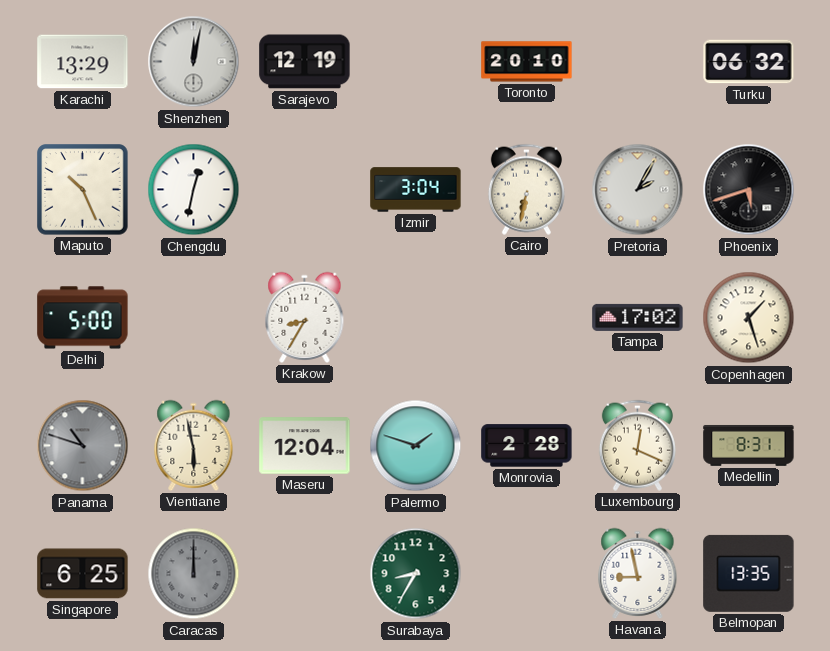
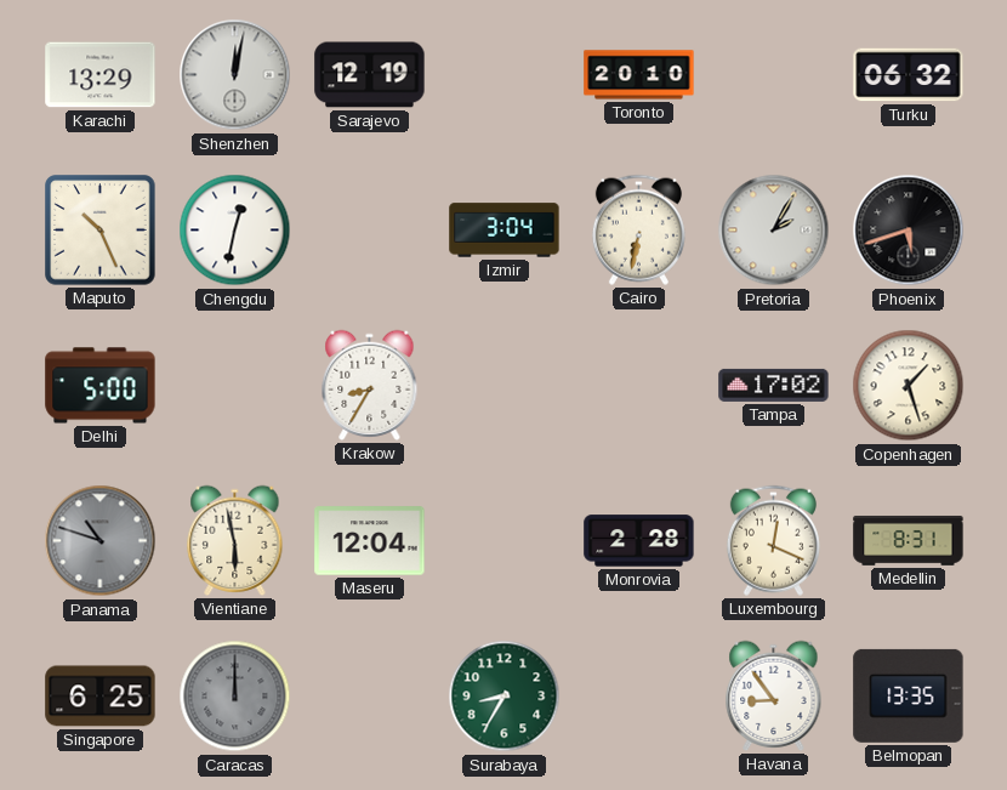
Palermo: 1:48 -> none
Havana: 8:58 -> 8:54
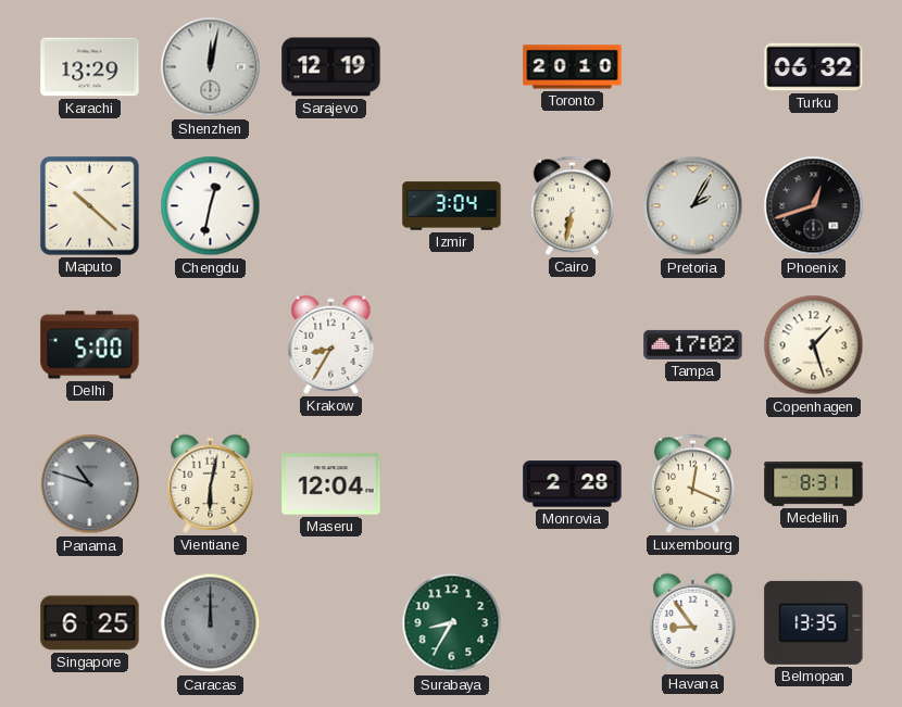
Maputo: 10:26 -> 10:22
Phoenix: 5:42 -> 12:42
Vientiane: 5:58 -> 6:02
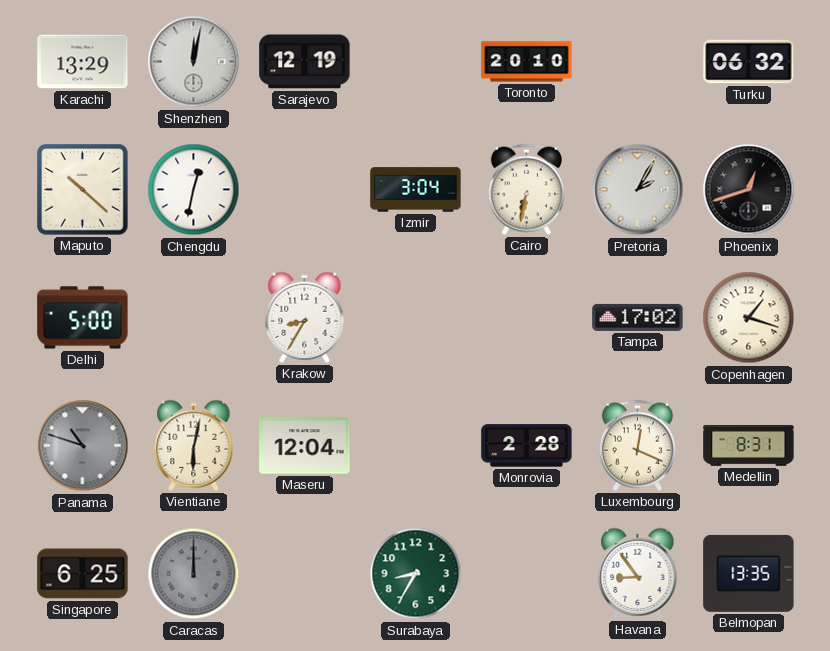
Copenhagen: 1:27 -> 1:18
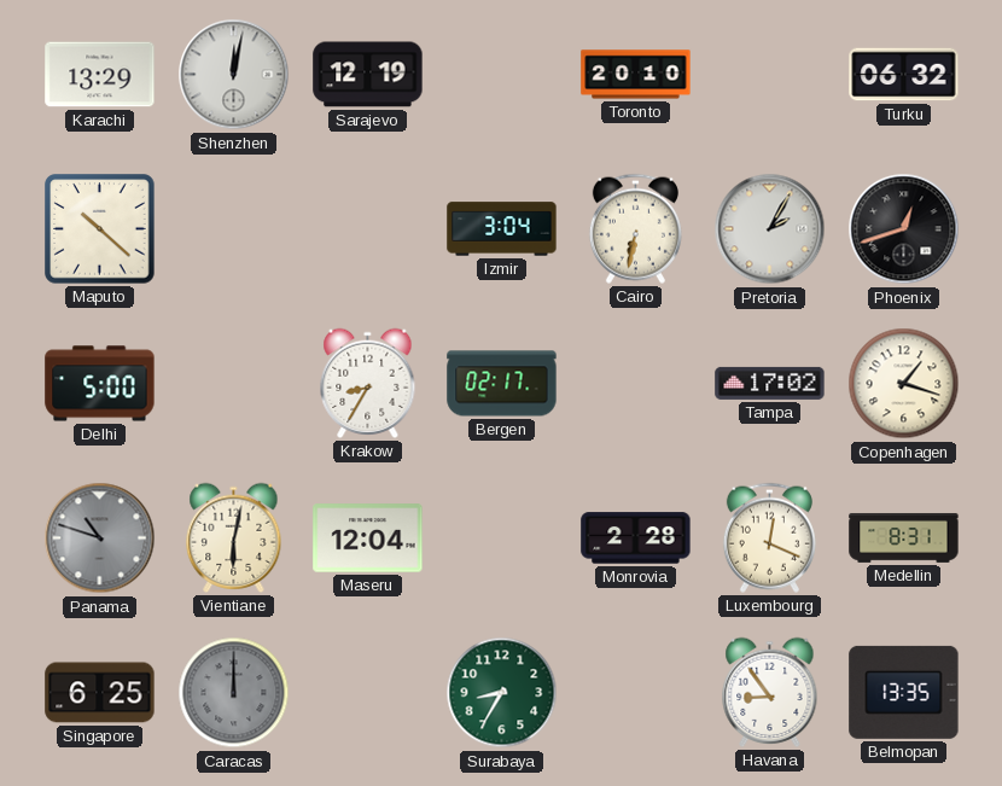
Chengdu: 12:32 -> none
Bergen: none -> 02:17
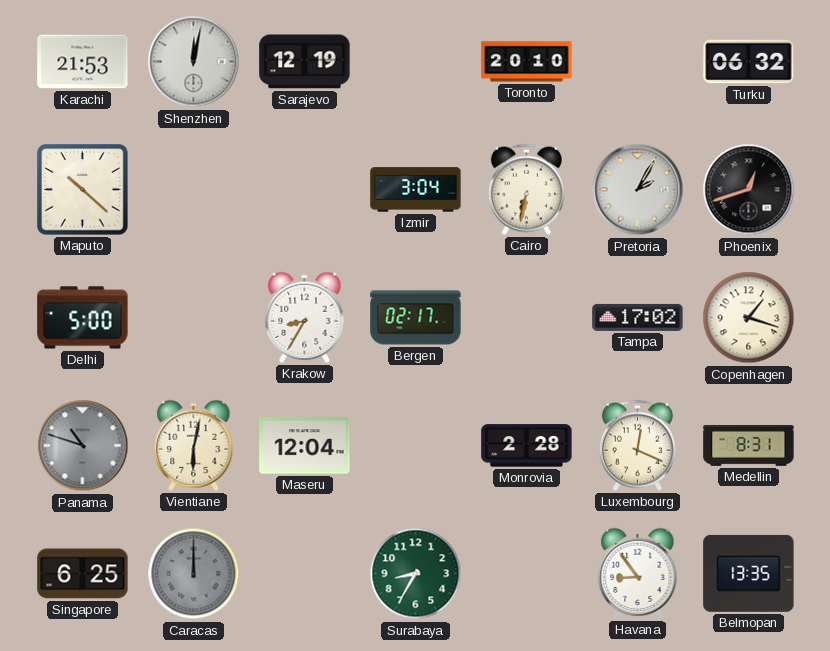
Karachi: 13:29 -> 21:53
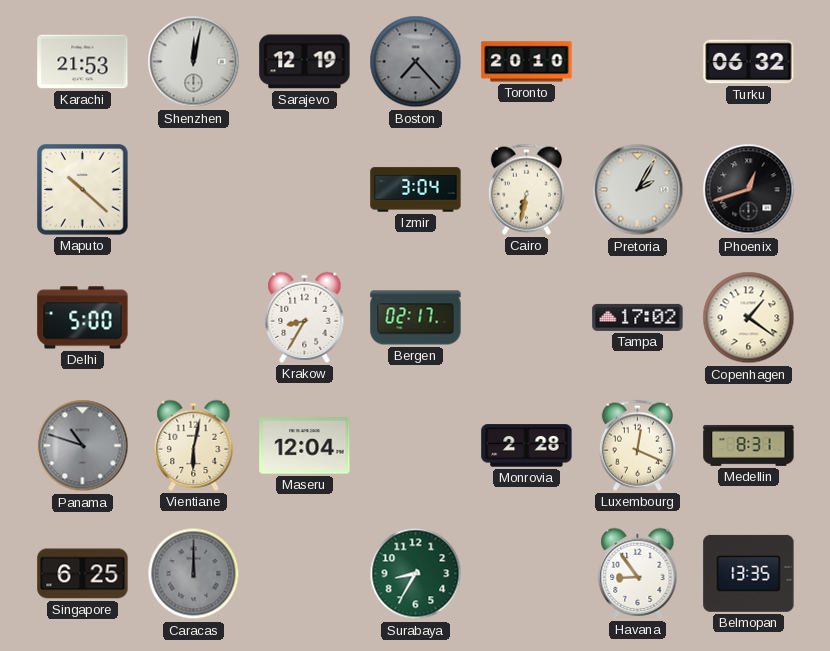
Boston: none -> 7:23
Copenhagen: 1:18 -> 1:21
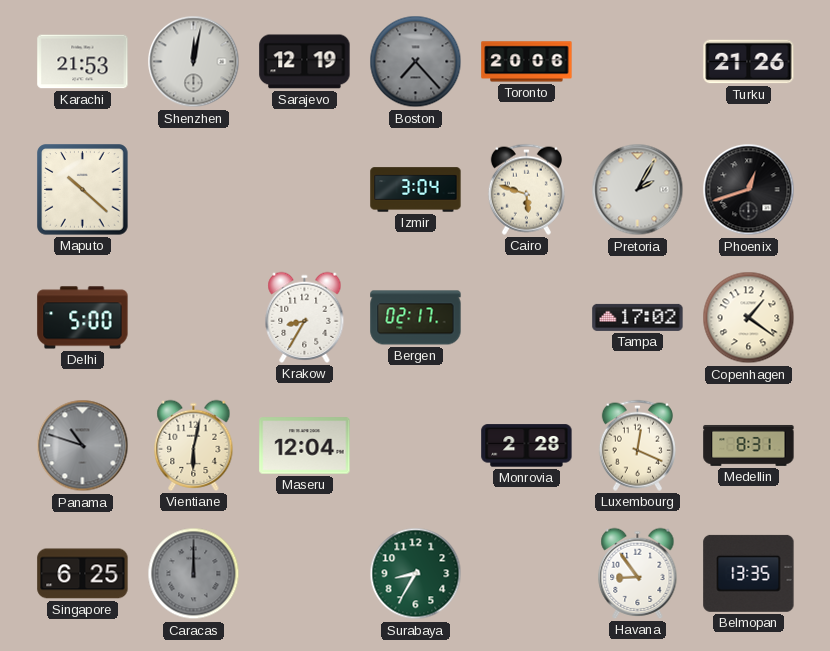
Toronto: 20:10 -> 20:06
Turku: 06:32 -> 21:26
Cairo: 6:32 -> 5:48
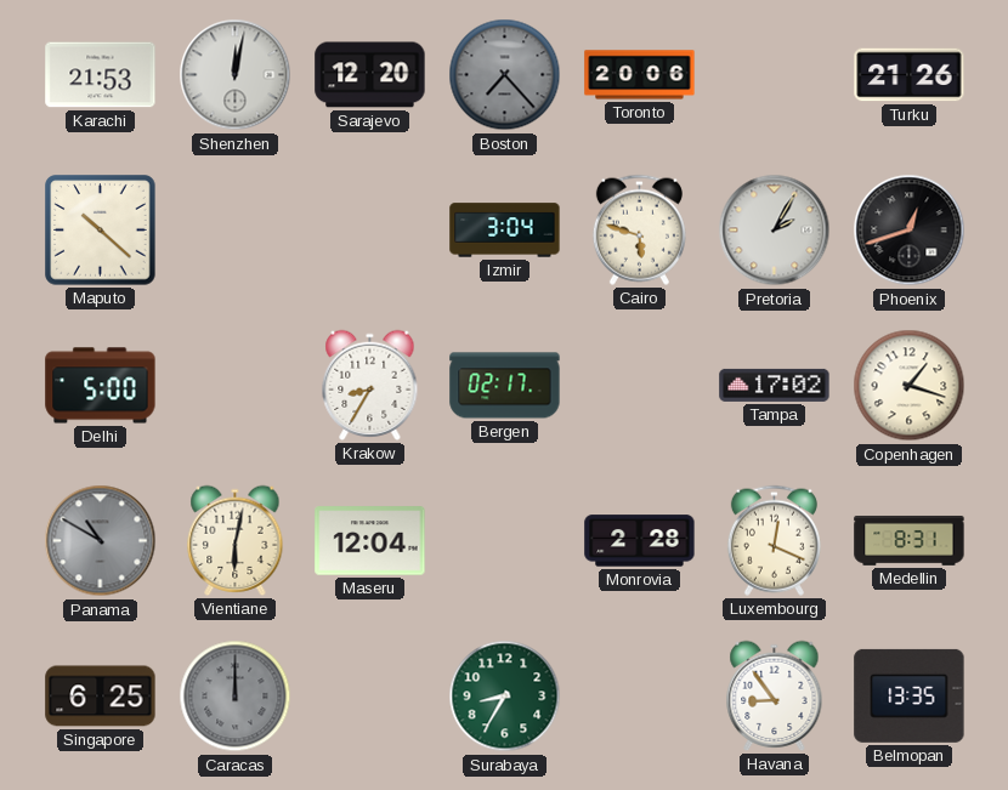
Sarajevo: 12:19 -> 12:20
Copenhagen: 1:21 -> 1:18
Panama: 10:48 -> 10:50
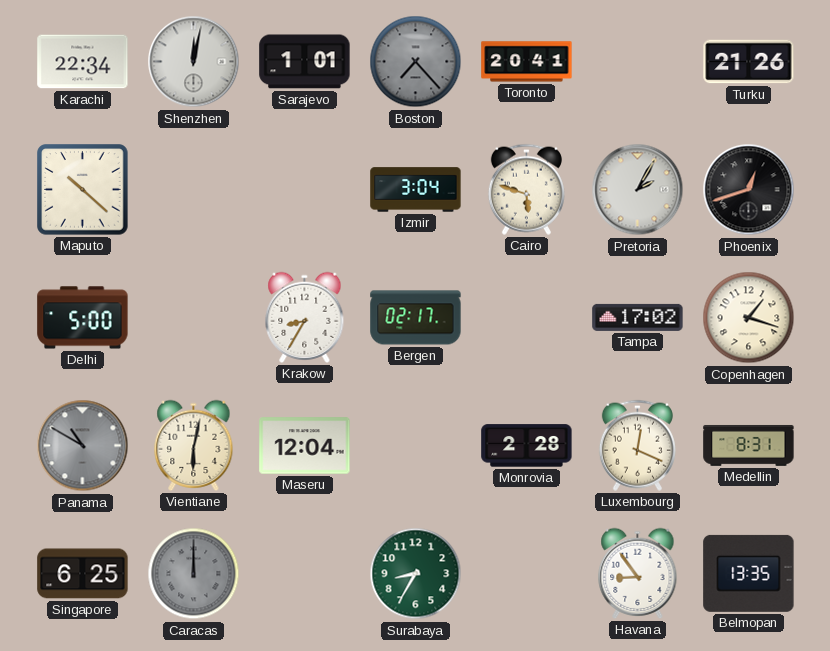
Karachi: 21:53 -> 22:34
Sarajevo: 12:20 -> 1:01
Toronto: 20:06 -> 20:41
